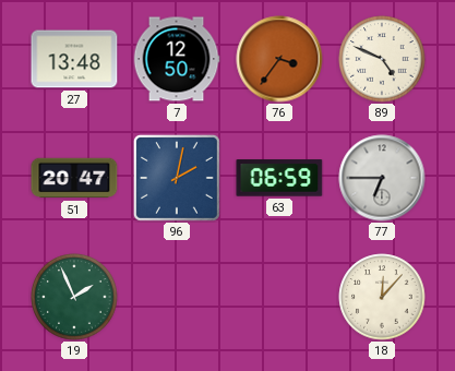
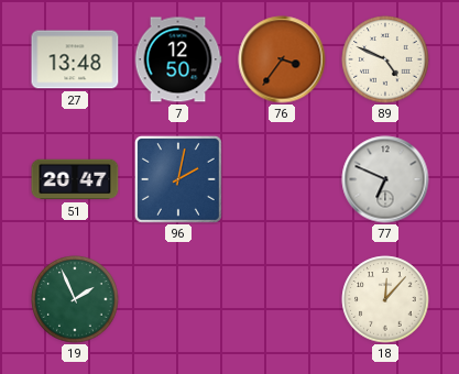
63: 06:59 -> none
77: 6:45 -> 6:49
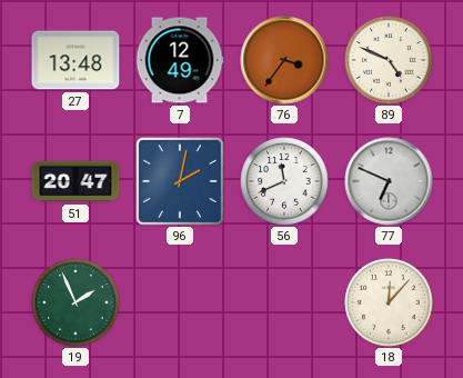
7: 12:50 -> 12:49
56: none -> 11:41
